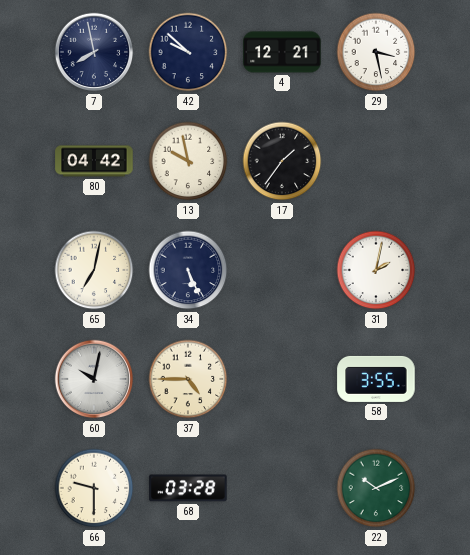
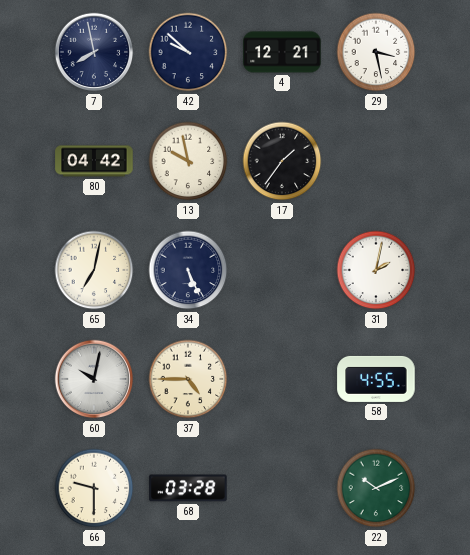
58: 3:55 -> 4:55
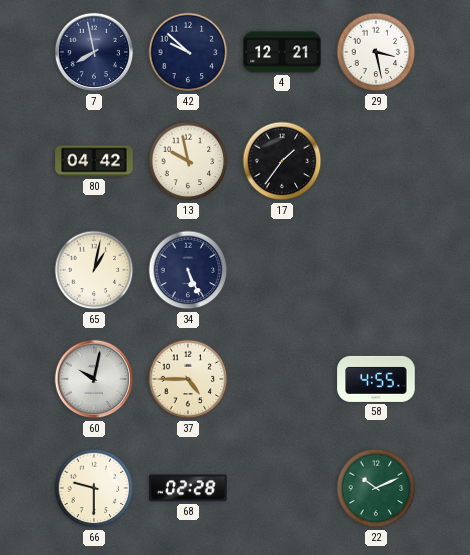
65: 7:02 -> 1:02
31: 2:02 -> none
68: 03:28 -> 02:28
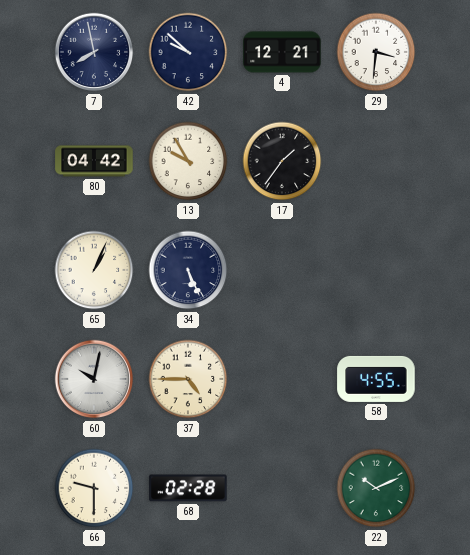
29: 3:28 -> 3:31
13: 9:58 -> 9:55
65: 1:02 -> 1:04
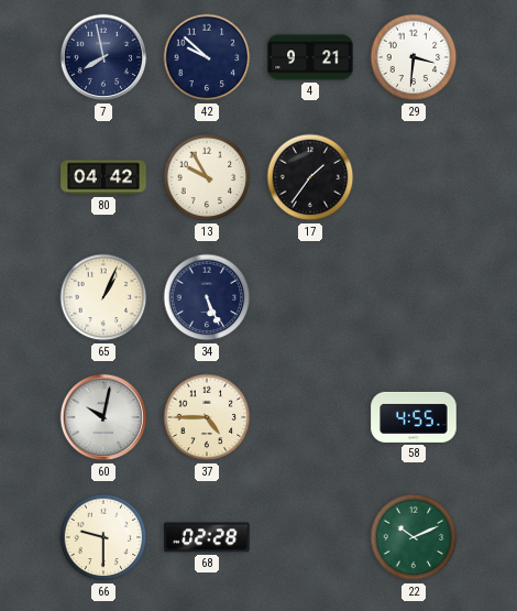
4: 12:21 -> 9:21
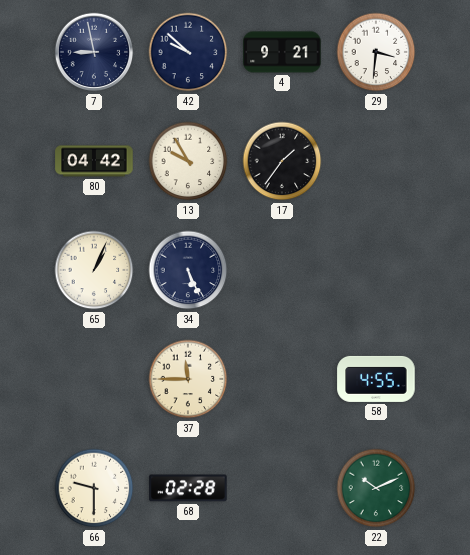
7: 7:58 -> 8:58
60: 10:02 -> none
37: 4:45 -> 11:45
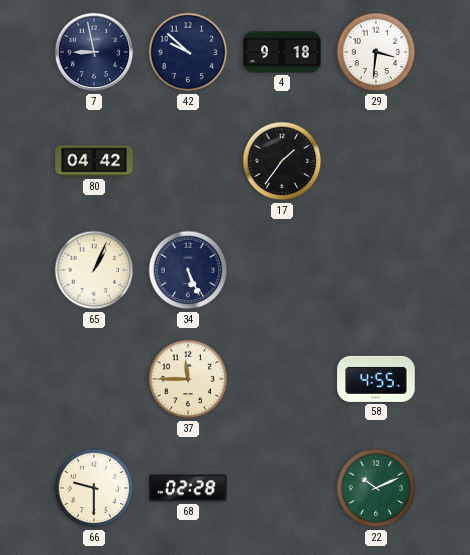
4: 9:21 -> 9:18
13: 9:55 -> none
